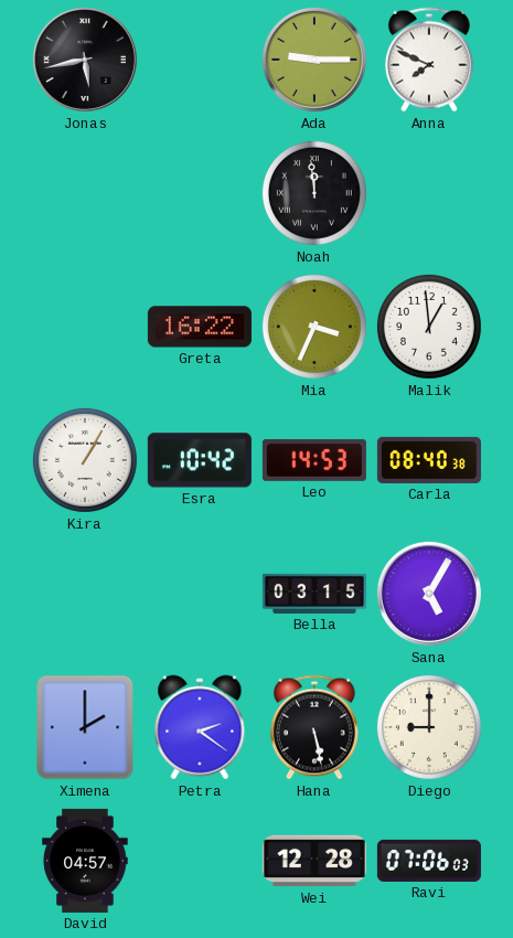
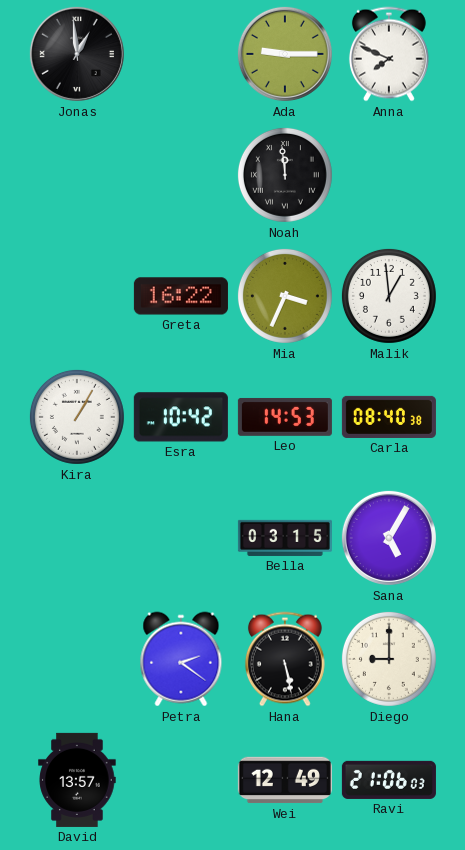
Jonas: 5:43 -> 12:59
Ximena: 2:00 -> none
David: 04:57 -> 13:57
Wei: 12:28 -> 12:49
Ravi: 07:06 -> 21:06
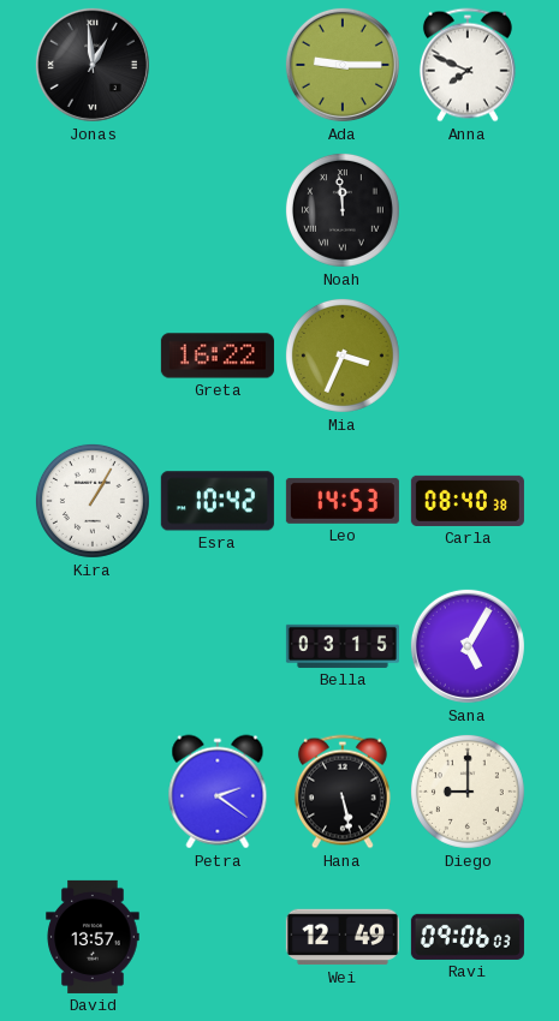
Malik: 12:59 -> none
Ravi: 21:06 -> 09:06
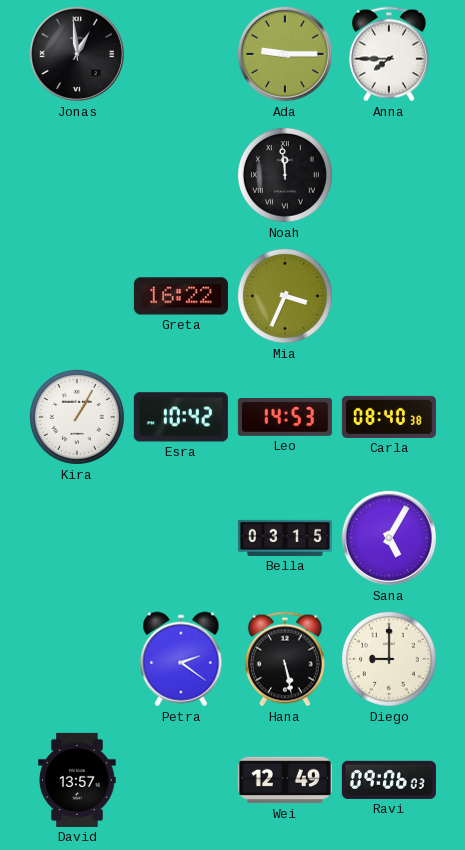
Anna: 7:49 -> 7:45
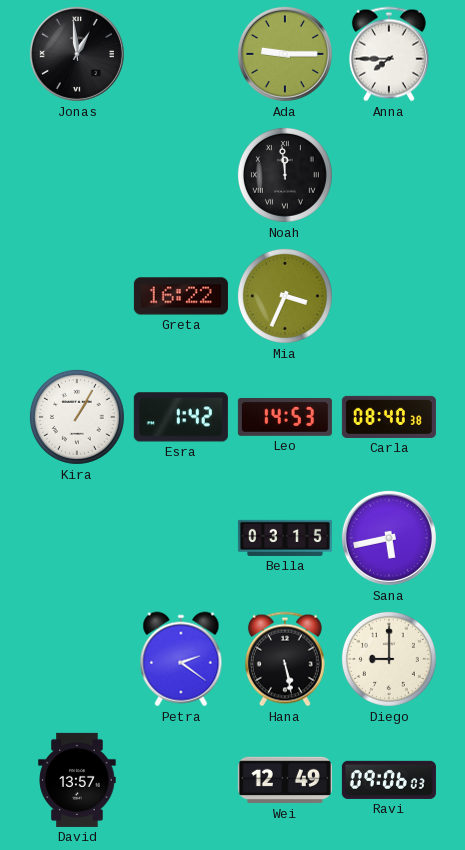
Esra: 10:42 -> 1:42
Sana: 5:05 -> 5:43
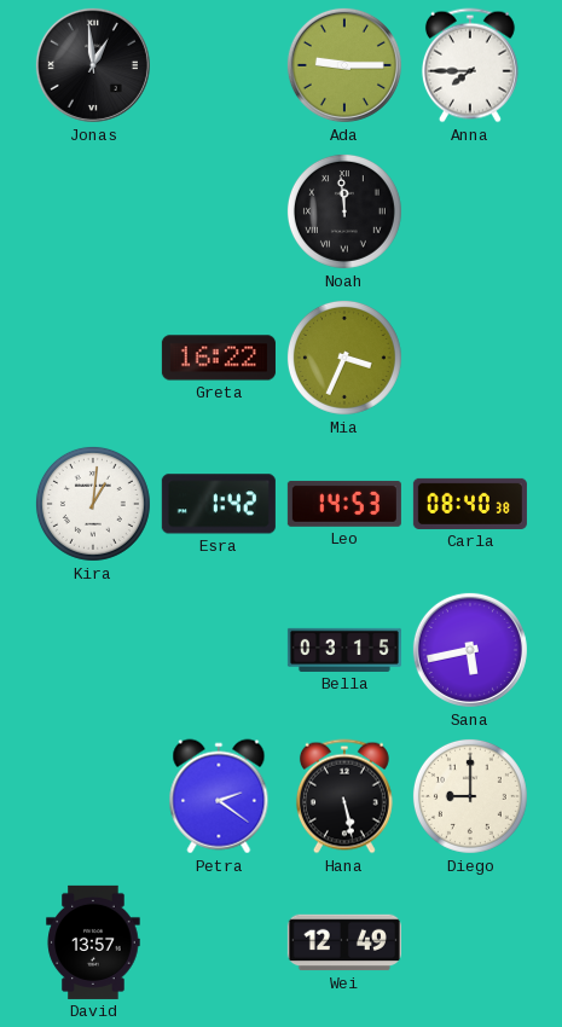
Kira: 1:05 -> 1:01
Ravi: 09:06 -> none
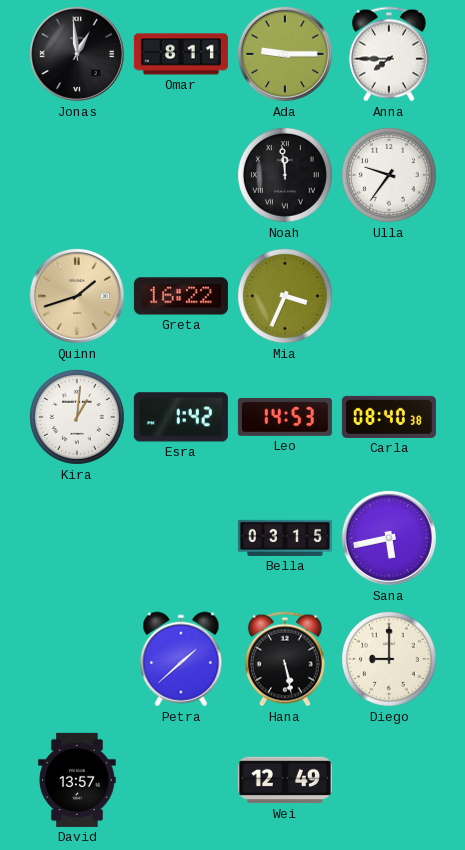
Omar: none -> 8:11
Ulla: none -> 9:36
Quinn: none -> 1:42
Petra: 2:21 -> 1:38
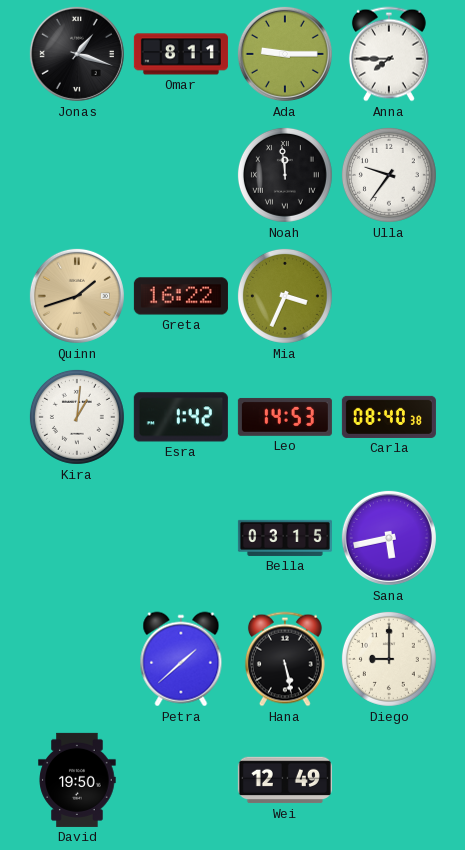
Jonas: 12:59 -> 1:18
David: 13:57 -> 19:50
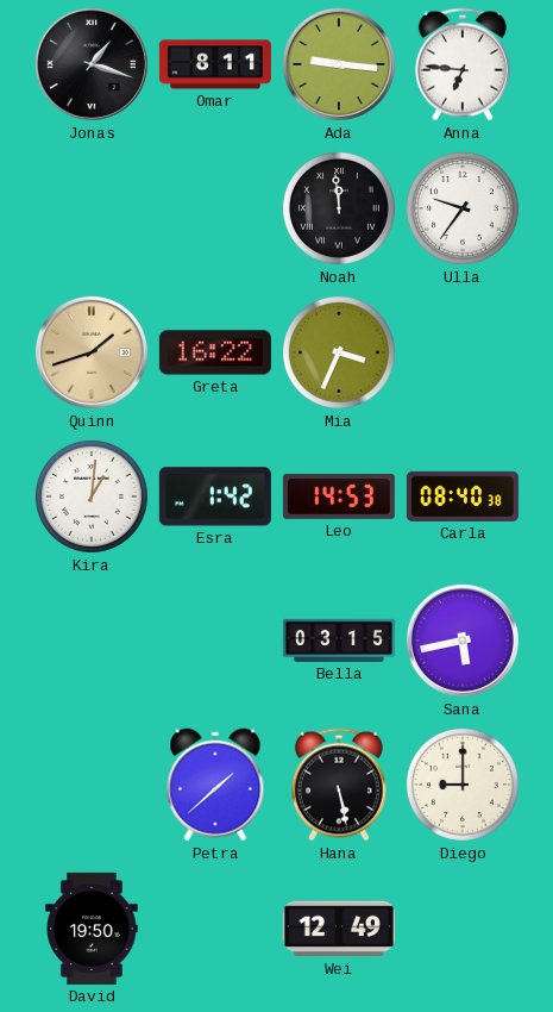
Ada: 9:15 -> 9:16
Anna: 7:45 -> 6:46
